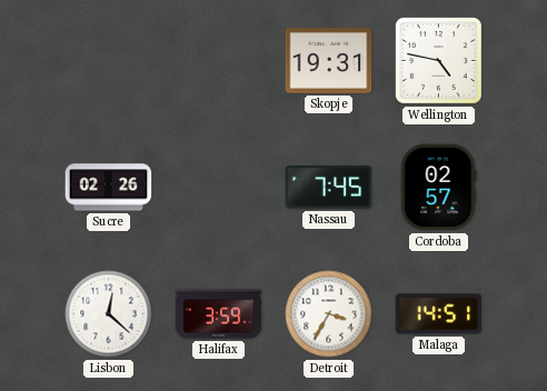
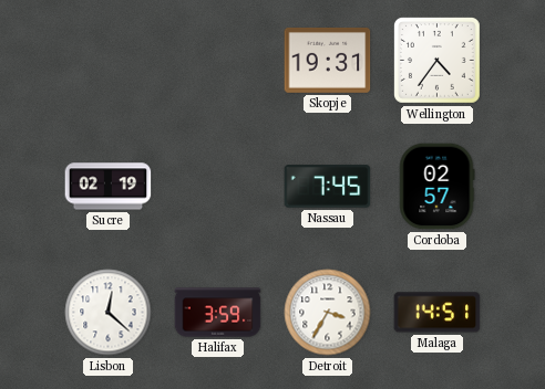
Wellington: 4:47 -> 4:36
Sucre: 02:26 -> 02:19
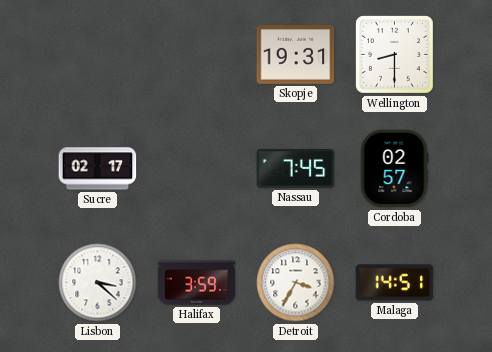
Wellington: 4:36 -> 8:30
Sucre: 02:19 -> 02:17
Lisbon: 12:22 -> 3:22
